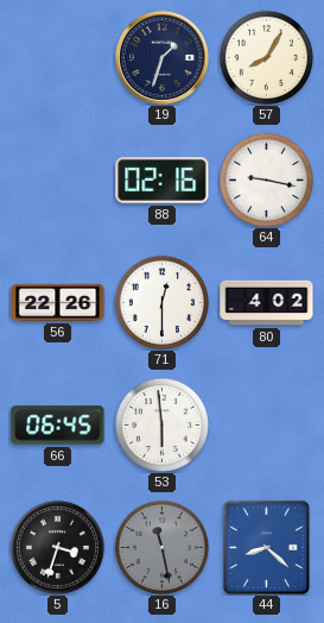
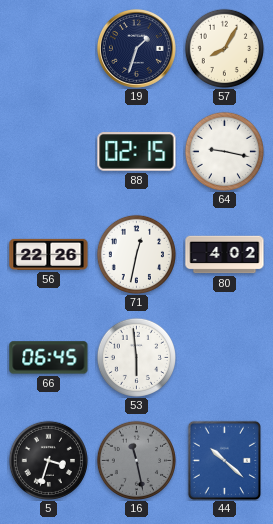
88: 02:16 -> 02:15
71: 12:30 -> 12:32
44: 8:22 -> 10:22
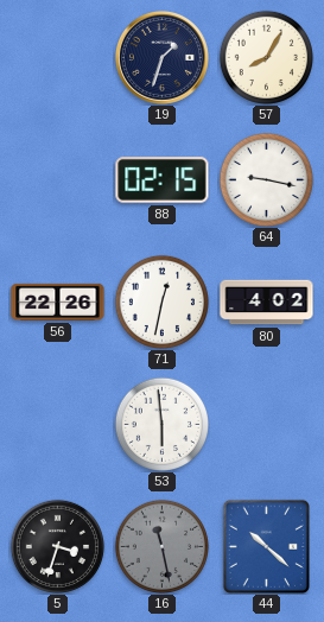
66: 06:45 -> none
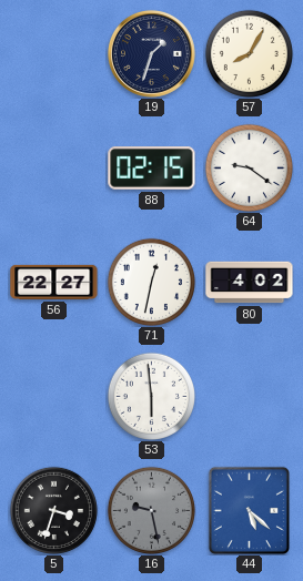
64: 9:17 -> 9:21
56: 22:26 -> 22:27
16: 11:28 -> 9:28
44: 10:22 -> 5:22
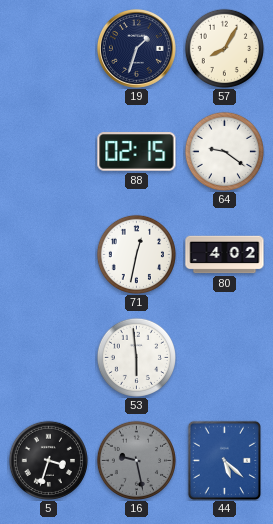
56: 22:27 -> none
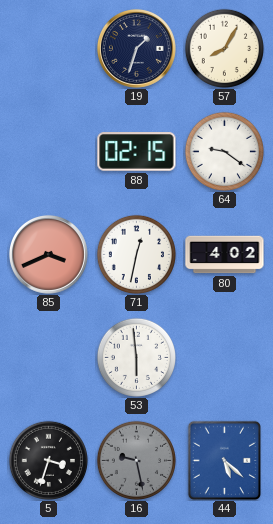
85: none -> 3:41
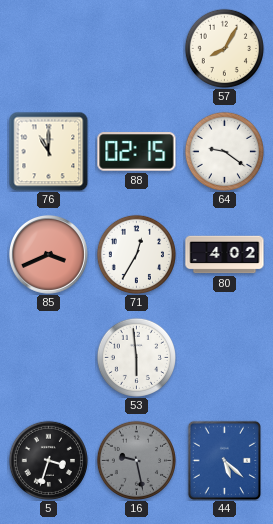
19: 1:33 -> none
76: none -> 11:00
71: 12:32 -> 12:35
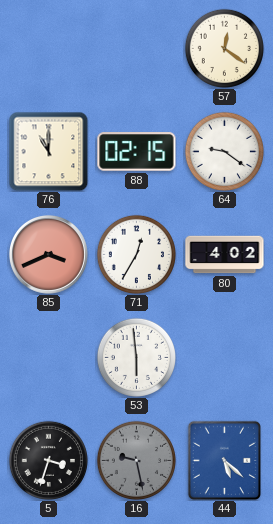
57: 8:05 -> 12:21
